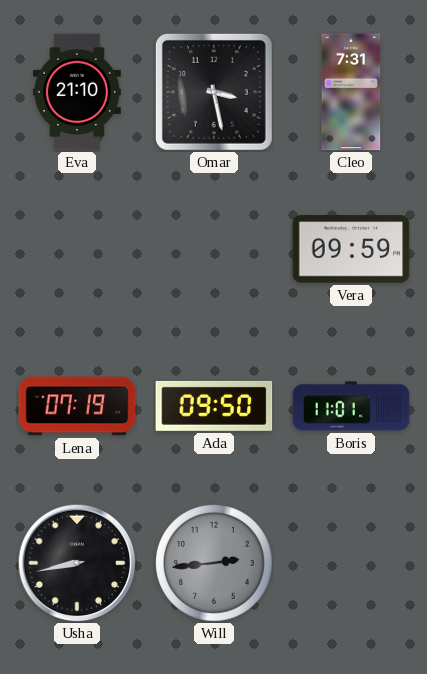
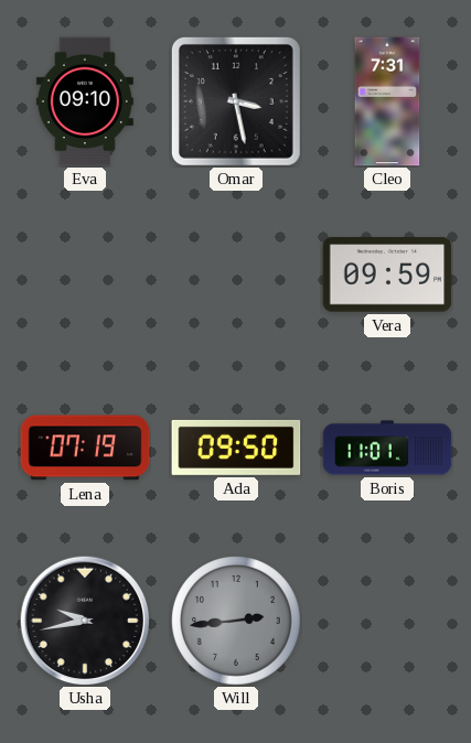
Eva: 21:10 -> 09:10
Usha: 8:43 -> 9:43
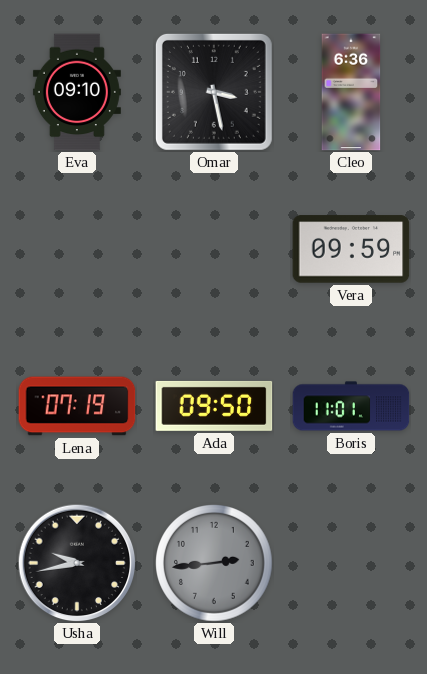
Cleo: 7:31 -> 6:36
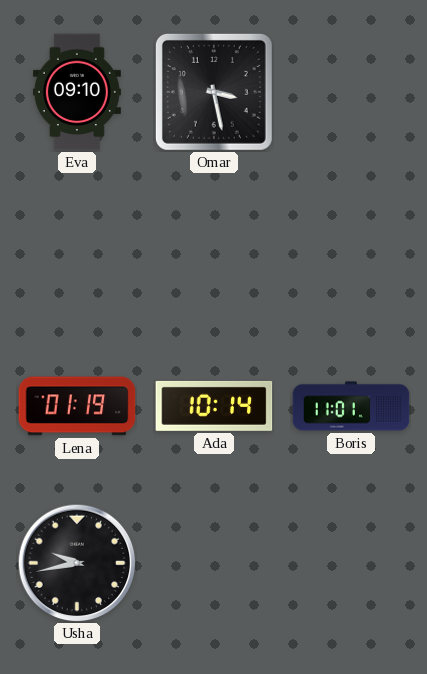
Cleo: 6:36 -> none
Vera: 09:59 -> none
Lena: 07:19 -> 01:19
Ada: 09:50 -> 10:14
Will: 2:44 -> none
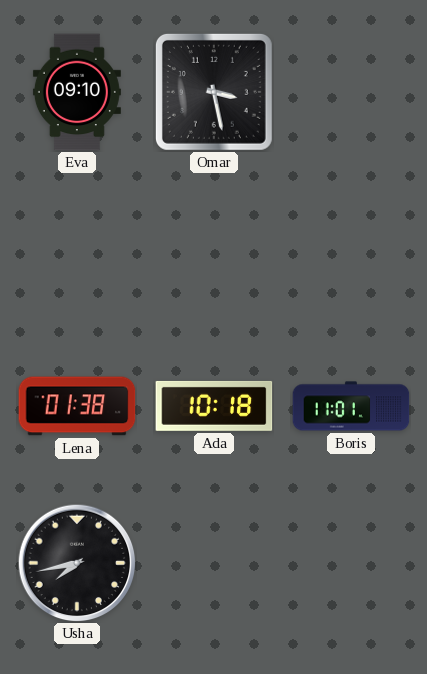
Lena: 01:19 -> 01:38
Ada: 10:14 -> 10:18
Usha: 9:43 -> 7:43
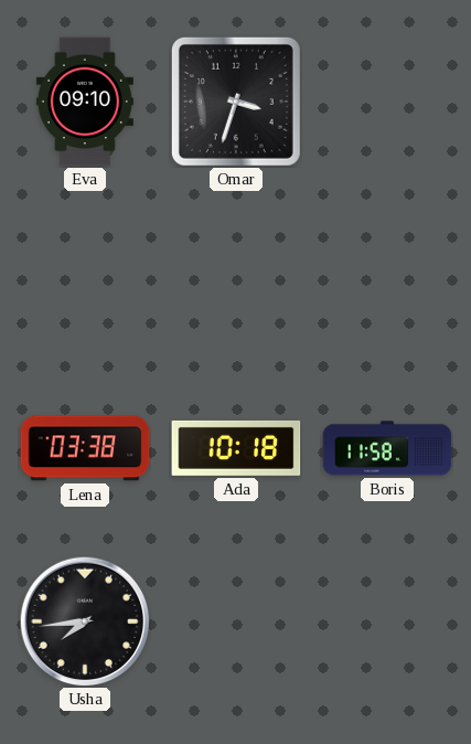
Omar: 3:28 -> 3:33
Lena: 01:38 -> 03:38
Boris: 11:01 -> 11:58
Usha: 7:43 -> 7:44
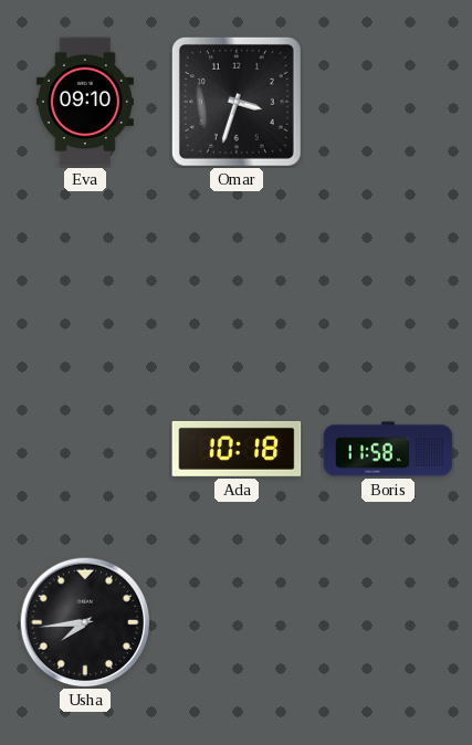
Lena: 03:38 -> none
